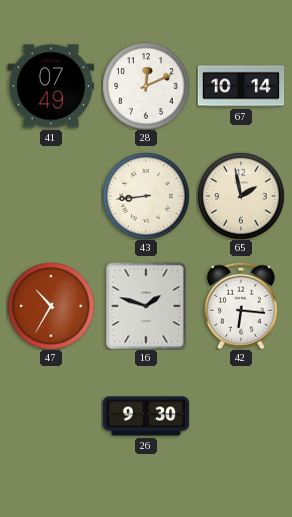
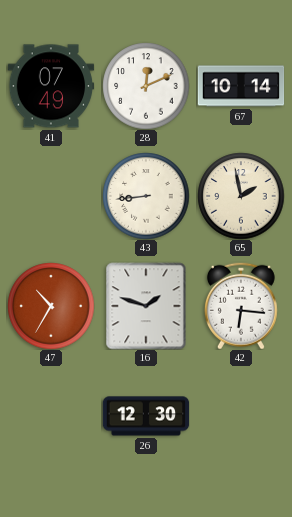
26: 9:30 -> 12:30
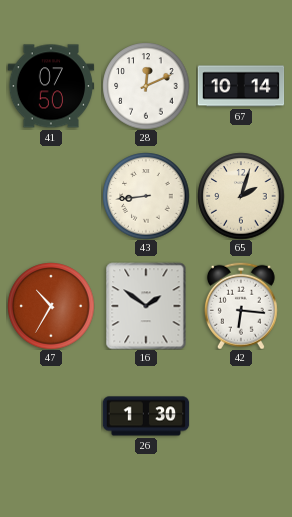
41: 07:49 -> 07:50
65: 1:58 -> 2:03
16: 1:48 -> 1:51
26: 12:30 -> 1:30
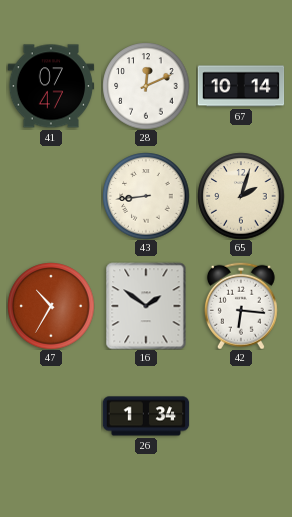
41: 07:50 -> 07:47
26: 1:30 -> 1:34
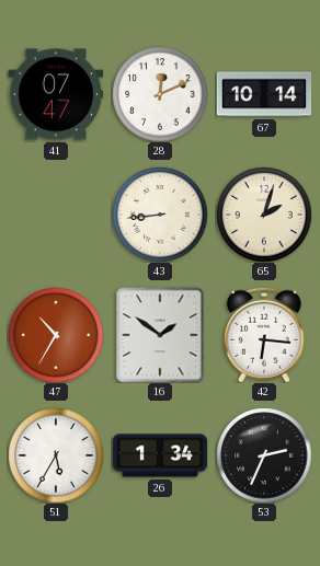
51: none -> 5:35
53: none -> 2:34
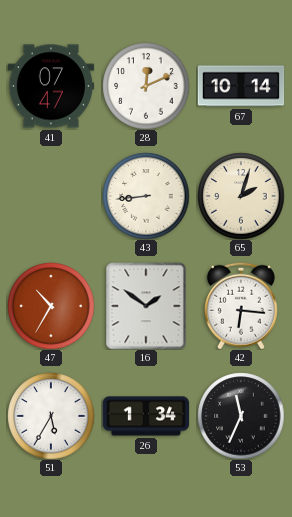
53: 2:34 -> 11:34
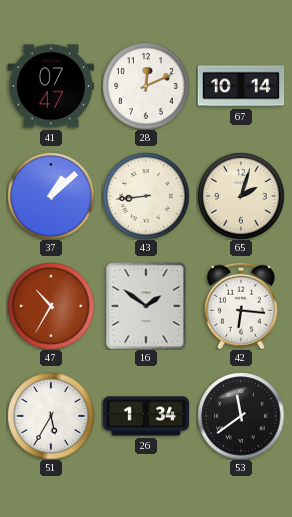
37: none -> 1:08
53: 11:34 -> 11:39
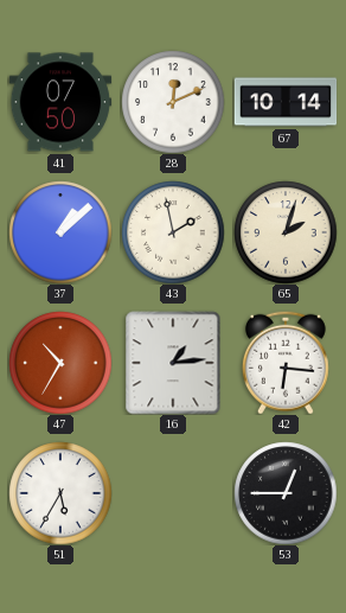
41: 07:47 -> 07:50
43: 8:44 -> 1:58
16: 1:51 -> 1:14
26: 1:34 -> none
53: 11:39 -> 12:45
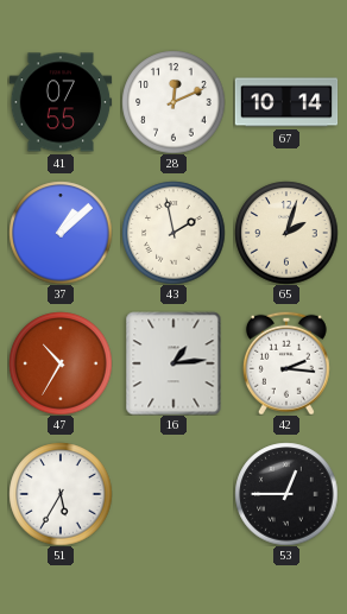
41: 07:50 -> 07:55
42: 6:16 -> 2:16
